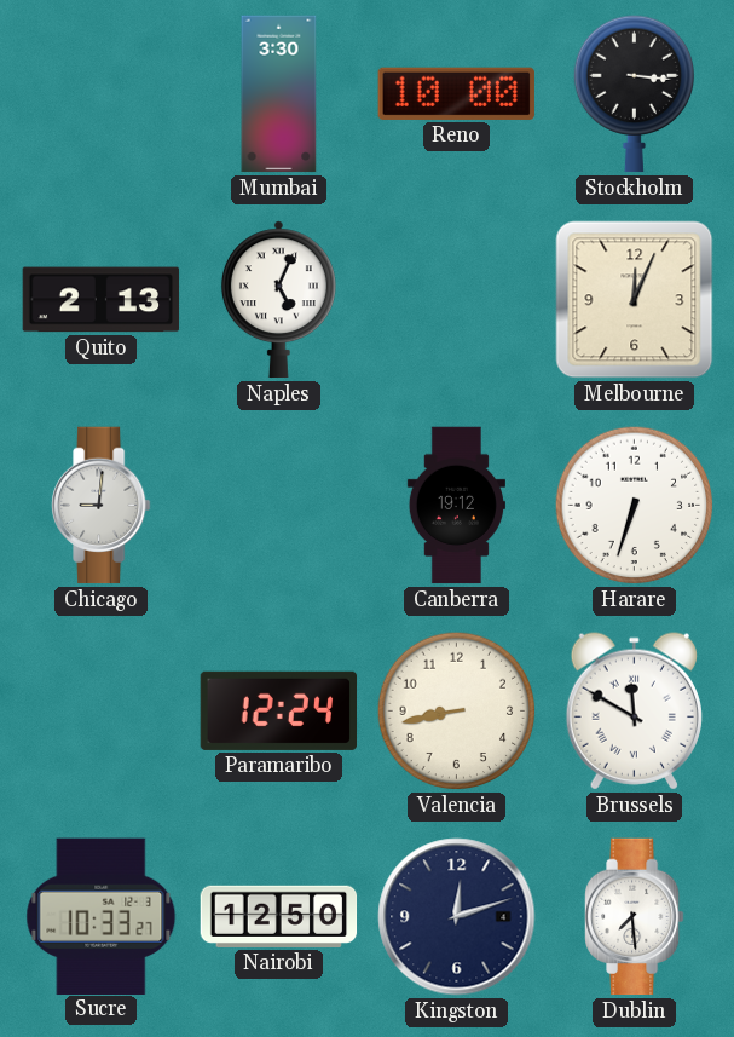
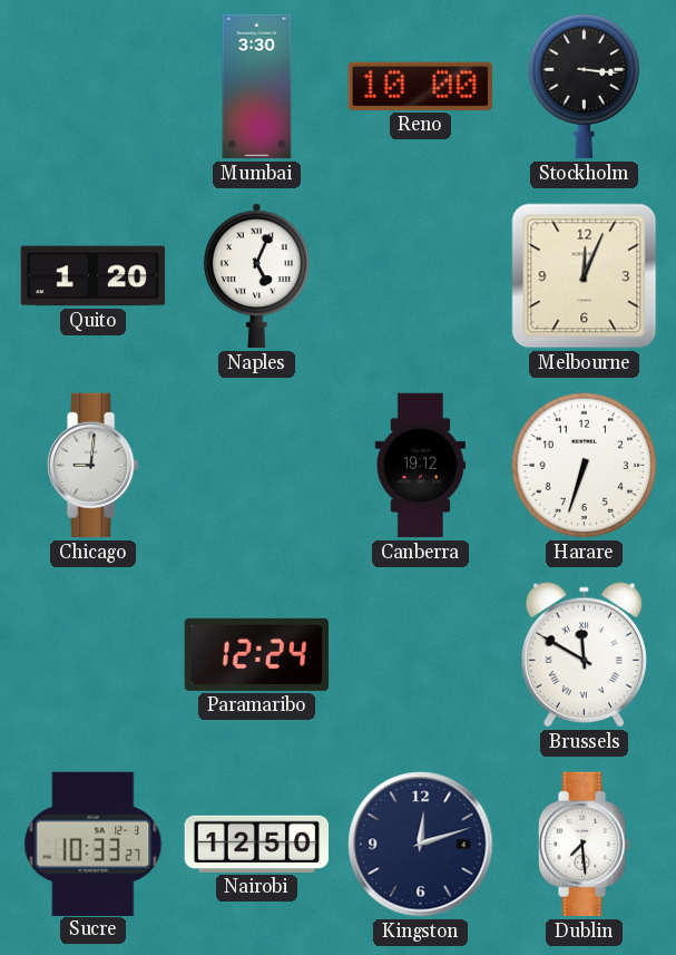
Quito: 2:13 -> 1:20
Valencia: 8:43 -> none
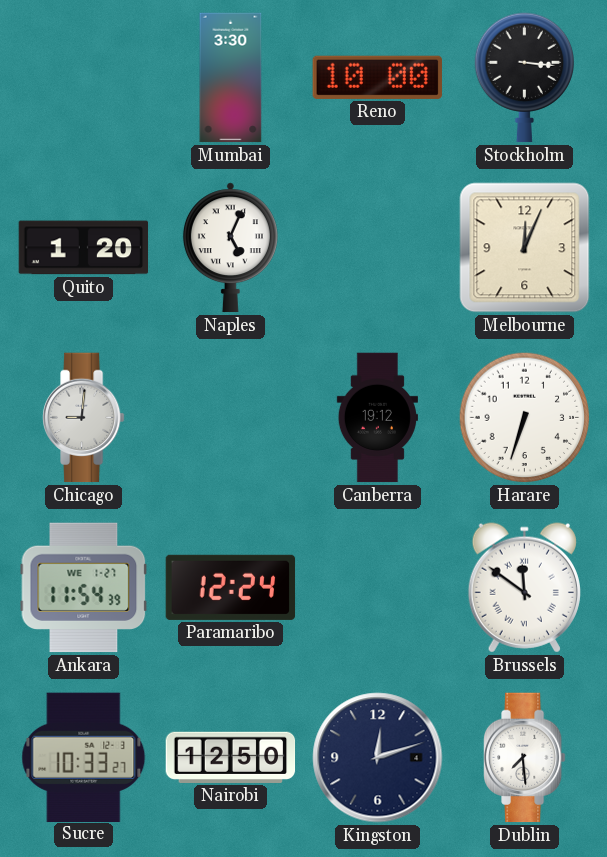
Ankara: none -> 11:54
Brussels: 11:50 -> 11:51
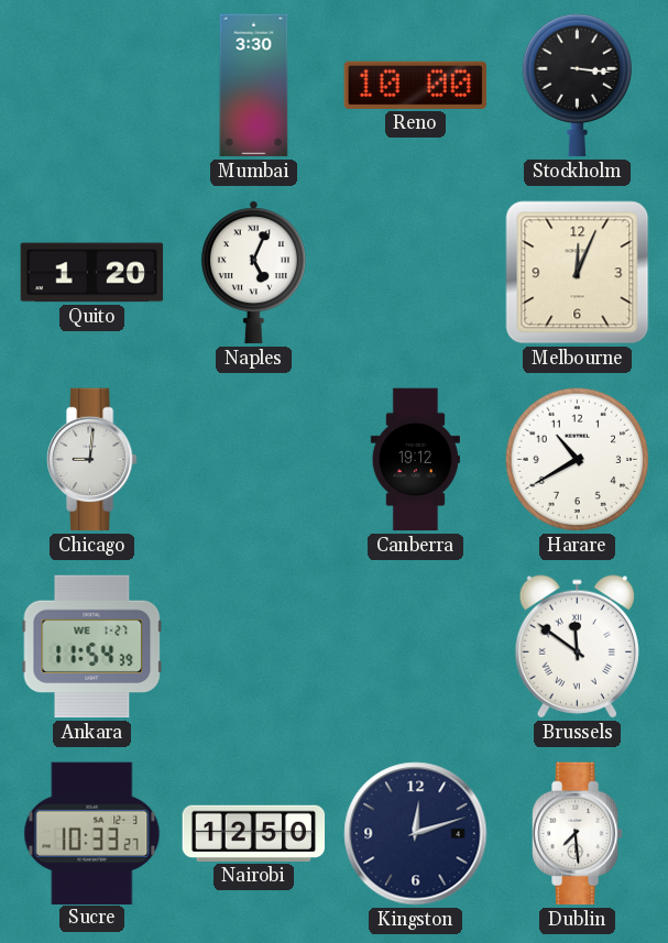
Harare: 6:33 -> 10:40
Paramaribo: 12:24 -> none
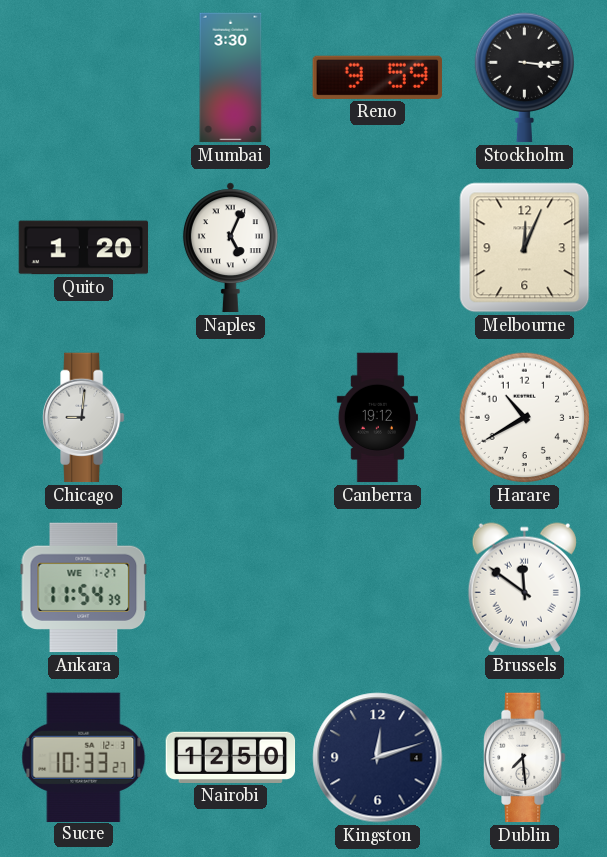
Reno: 10:00 -> 9:59
